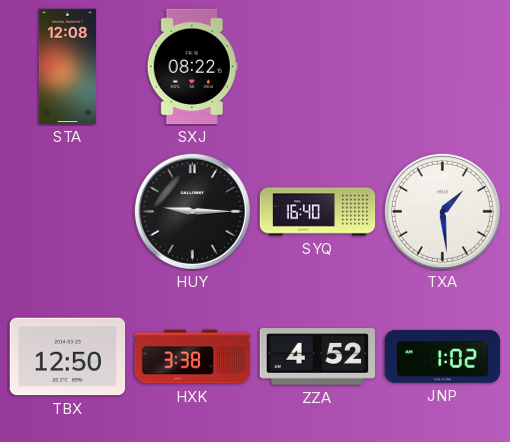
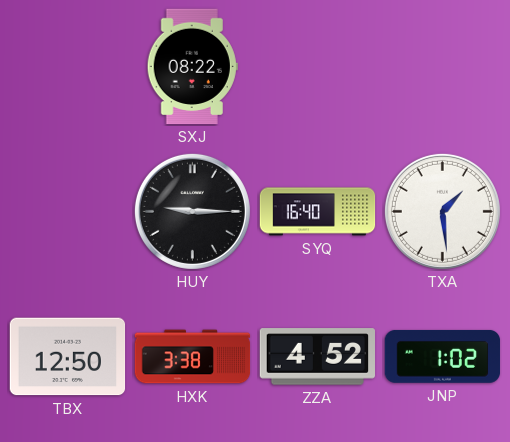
STA: 12:08 -> none
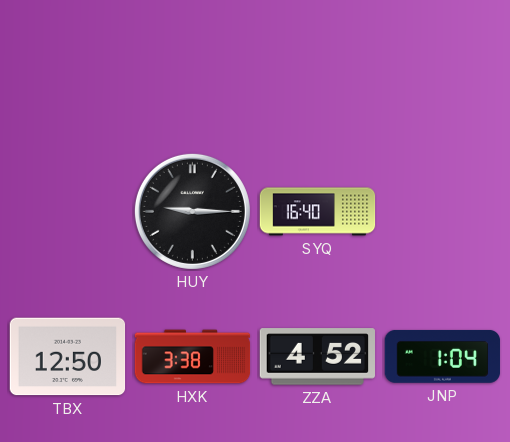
SXJ: 08:22 -> none
TXA: 1:29 -> none
JNP: 1:02 -> 1:04
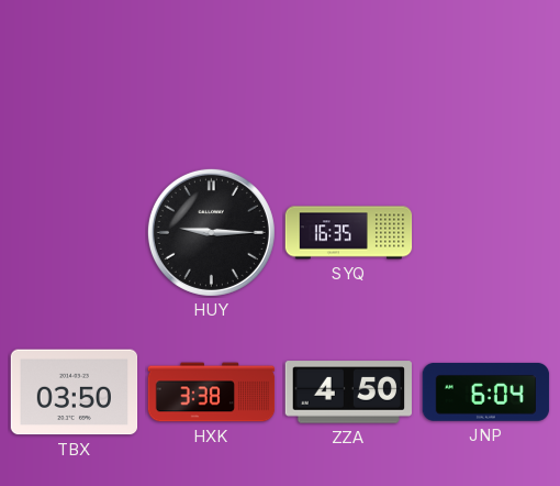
SYQ: 16:40 -> 16:35
TBX: 12:50 -> 03:50
ZZA: 4:52 -> 4:50
JNP: 1:04 -> 6:04
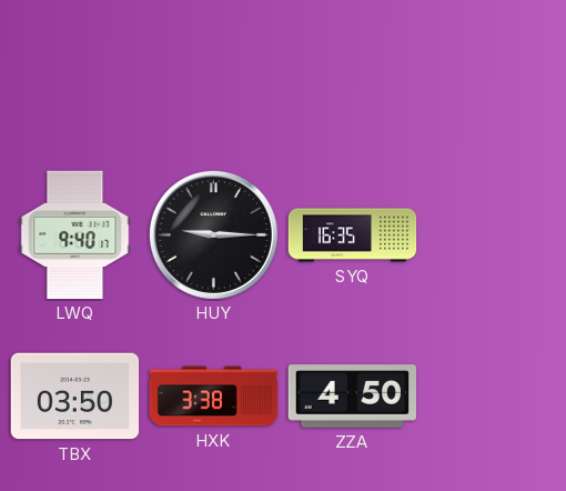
LWQ: none -> 9:40
JNP: 6:04 -> none
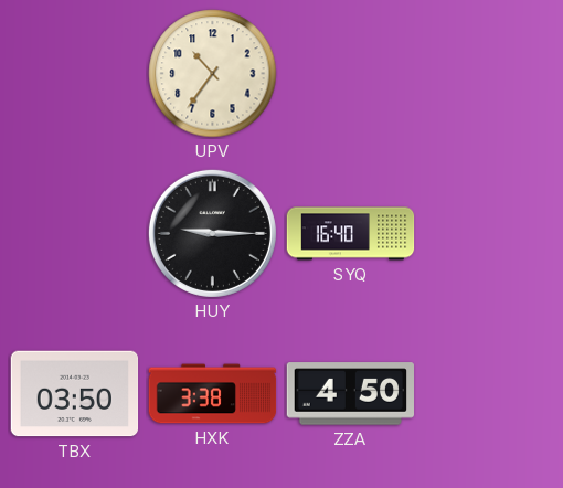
UPV: none -> 10:36
LWQ: 9:40 -> none
SYQ: 16:35 -> 16:40
